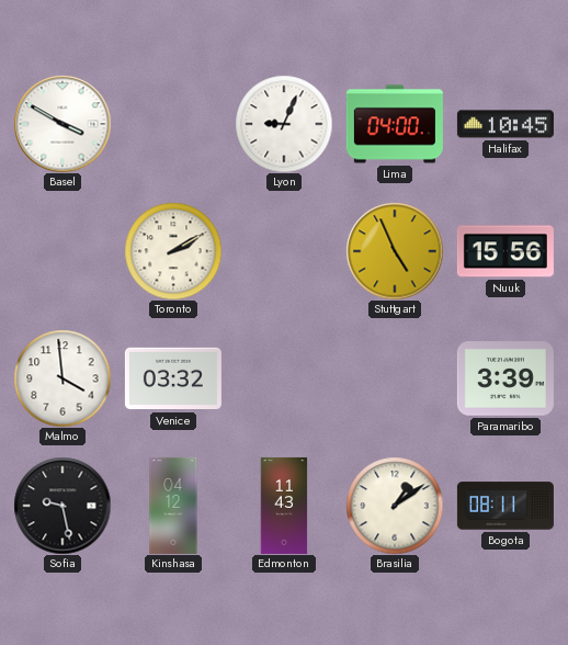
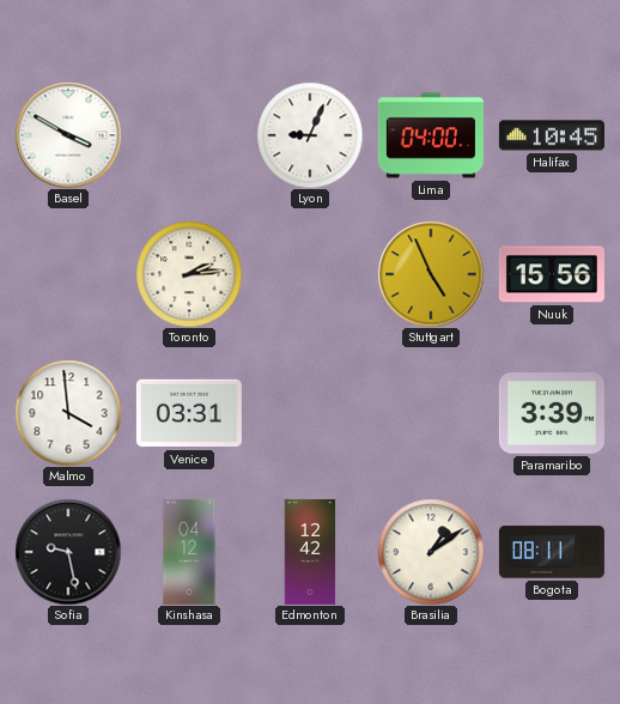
Toronto: 2:10 -> 2:14
Venice: 03:32 -> 03:31
Edmonton: 11:43 -> 12:42
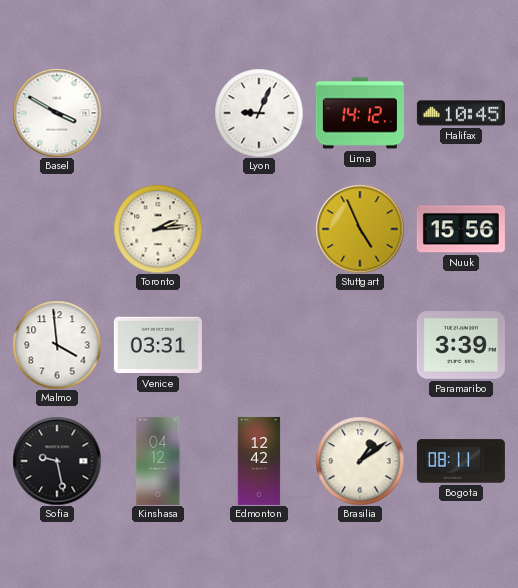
Lima: 04:00 -> 14:12
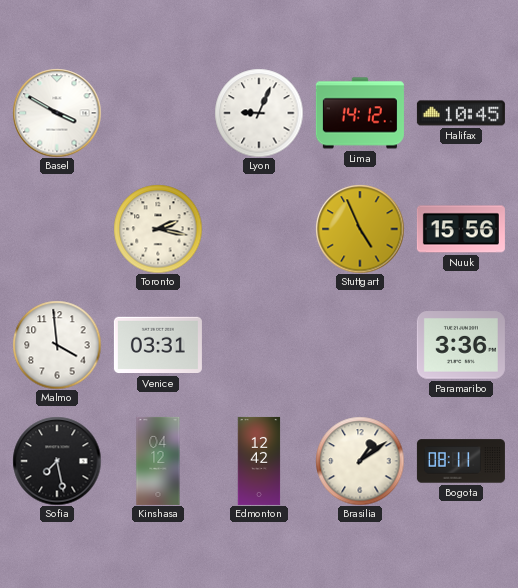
Toronto: 2:14 -> 2:17
Paramaribo: 3:39 -> 3:36
Sofia: 9:28 -> 7:28
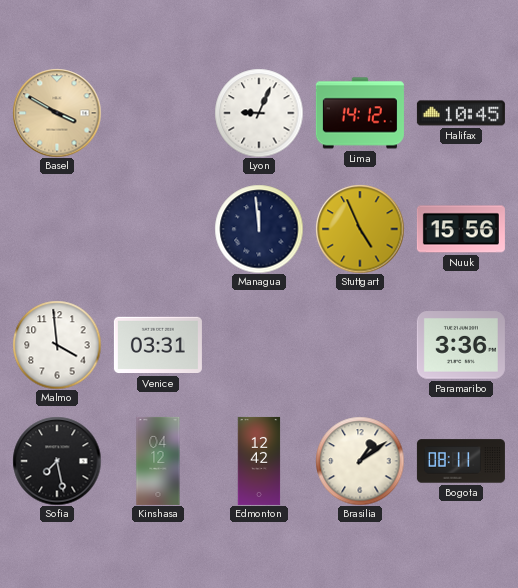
Basel dial: white -> champagne
Toronto: 2:17 -> none
Managua: none -> 11:59
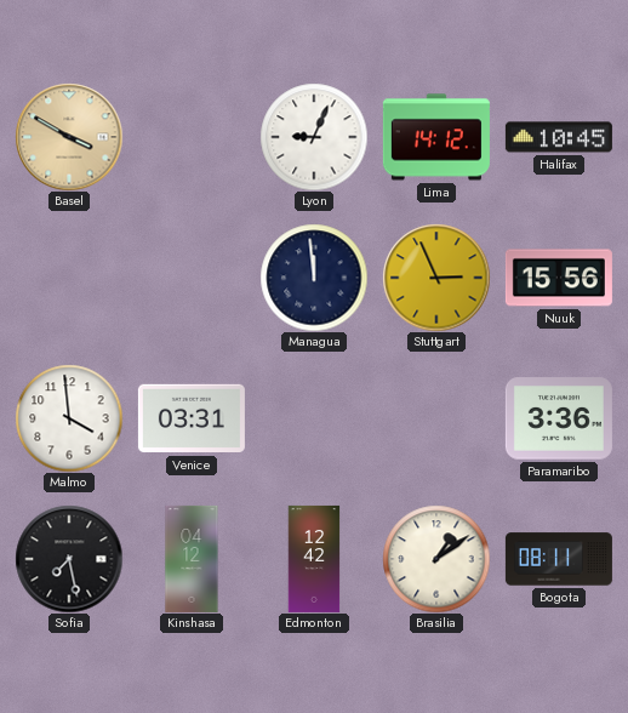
Stuttgart: 4:56 -> 2:56
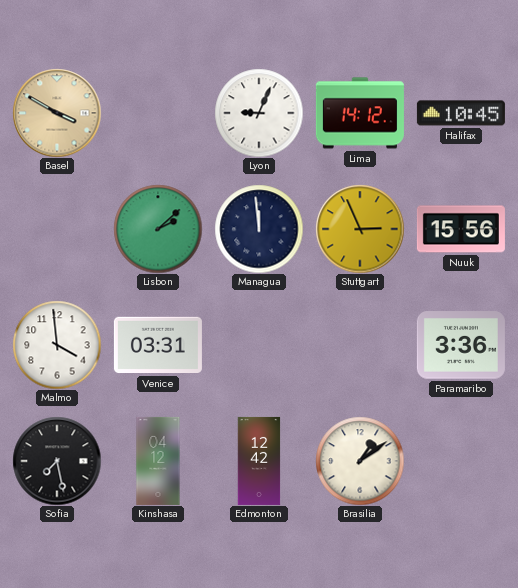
Lisbon: none -> 2:08
Bogota: 08:11 -> none
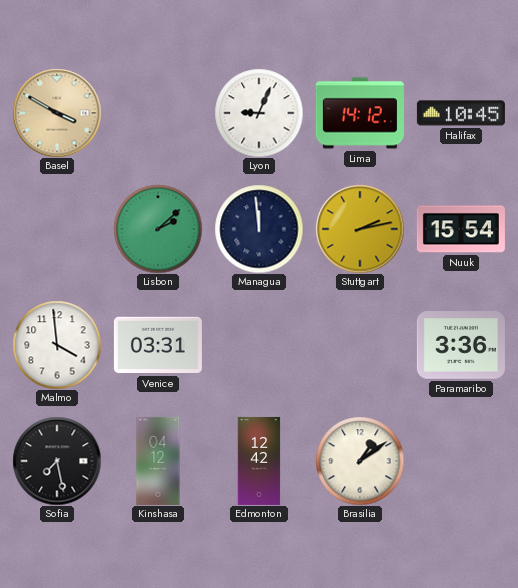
Stuttgart: 2:56 -> 2:13
Nuuk: 15:56 -> 15:54
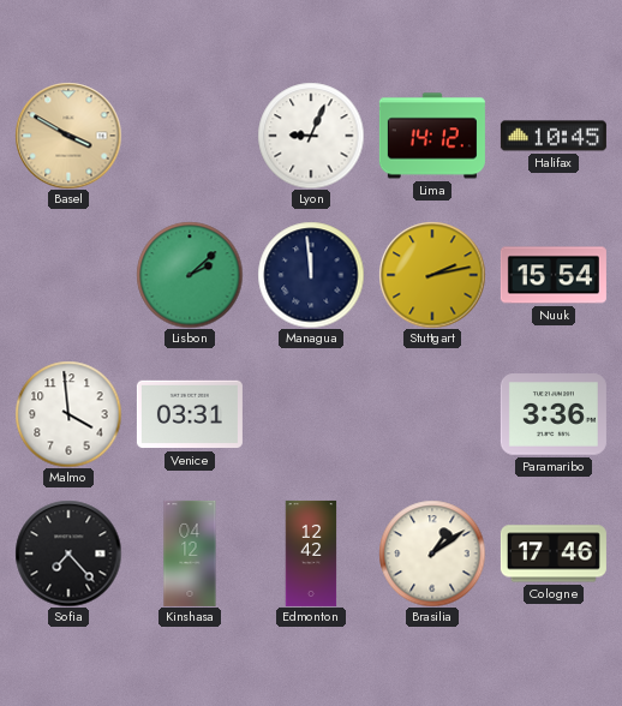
Sofia: 7:28 -> 7:23
Cologne: none -> 17:46
